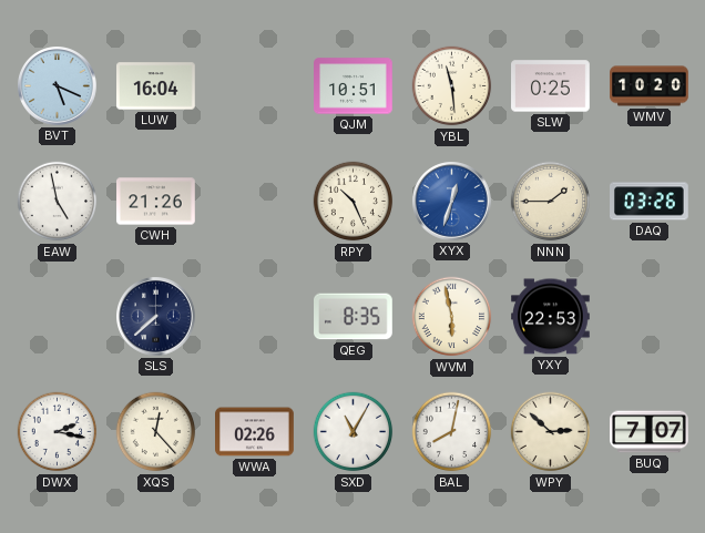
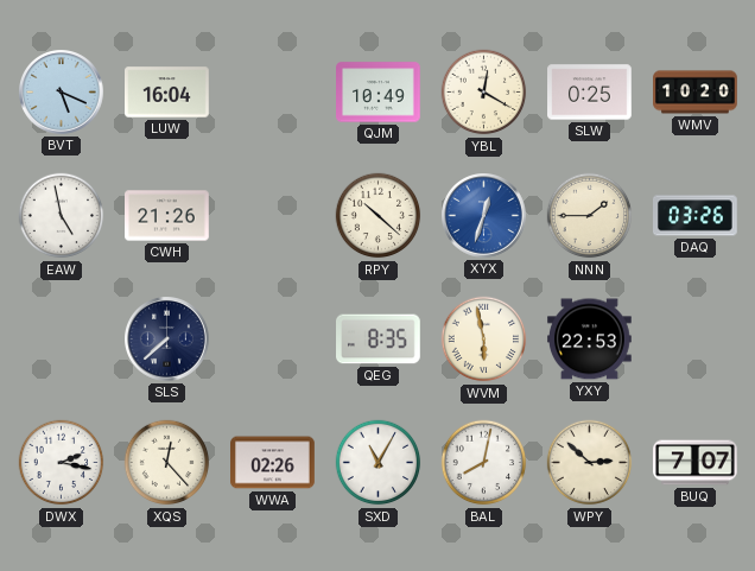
QJM: 10:51 -> 10:49
YBL: 11:29 -> 12:20
RPY: 10:26 -> 10:22
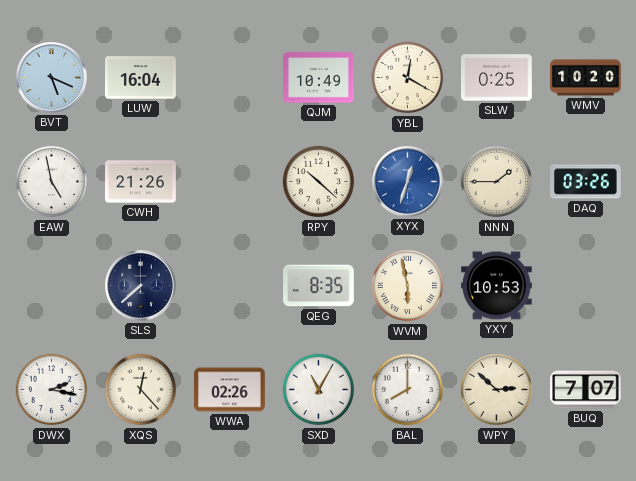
YXY: 22:53 -> 10:53
BAL: 8:02 -> 8:00
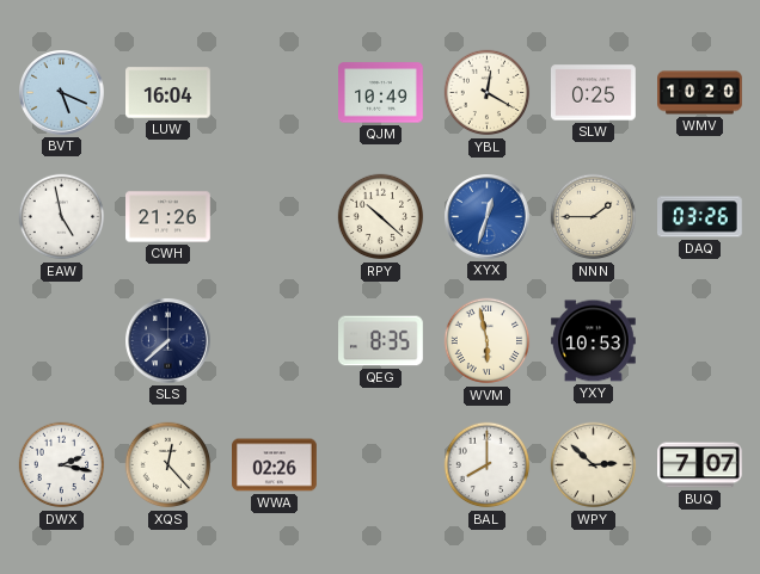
SXD: 11:05 -> none
